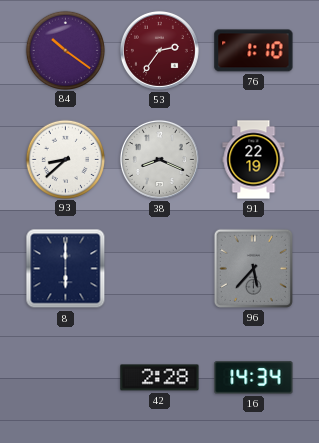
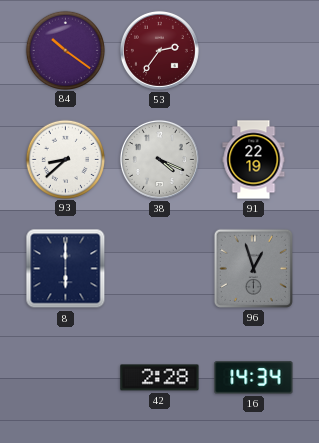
76: 1:10 -> none
38: 8:19 -> 4:19
96: 5:37 -> 12:57
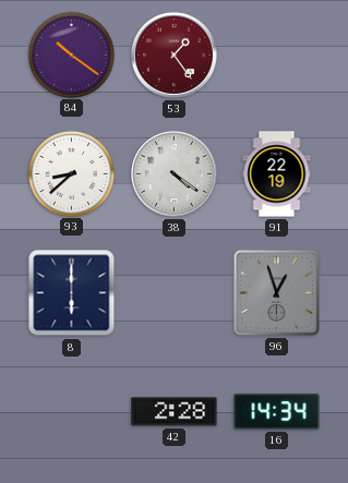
53: 2:36 -> 1:24
38: 4:19 -> 4:21
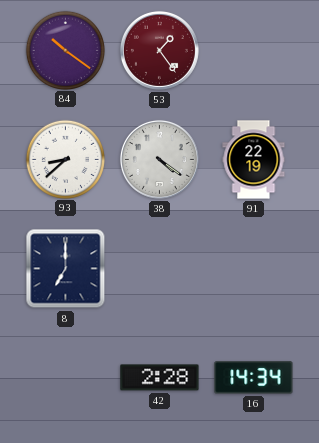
8: 6:00 -> 7:00
96: 12:57 -> none
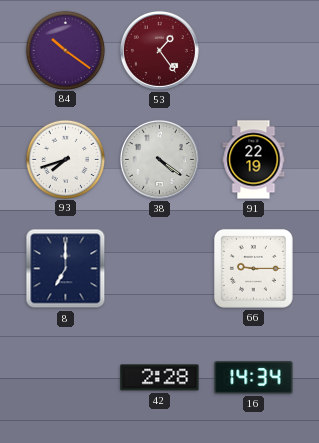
93: 8:38 -> 7:42
66: none -> 9:15
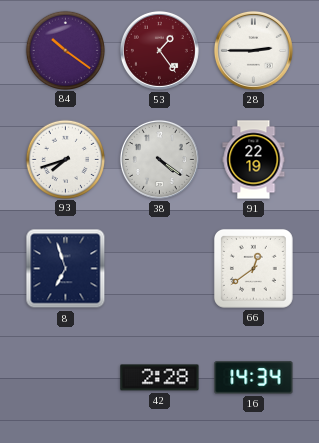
28: none -> 2:45
8: 7:00 -> 6:57
66: 9:15 -> 12:39
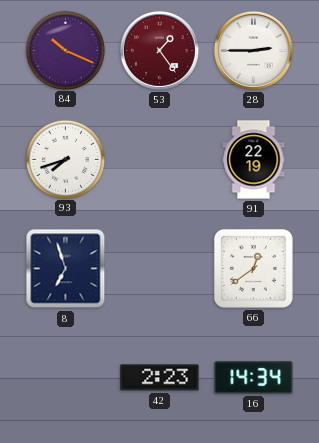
84: 10:21 -> 10:19
38: 4:21 -> none
42: 2:28 -> 2:23
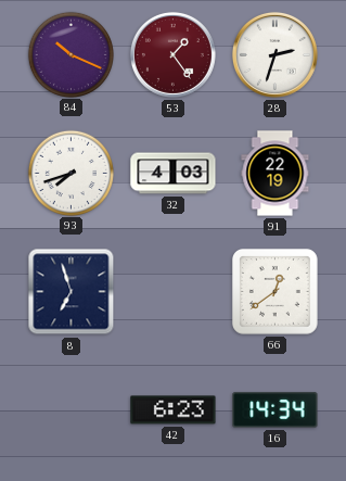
28: 2:45 -> 2:33
32: none -> 4:03
42: 2:23 -> 6:23
